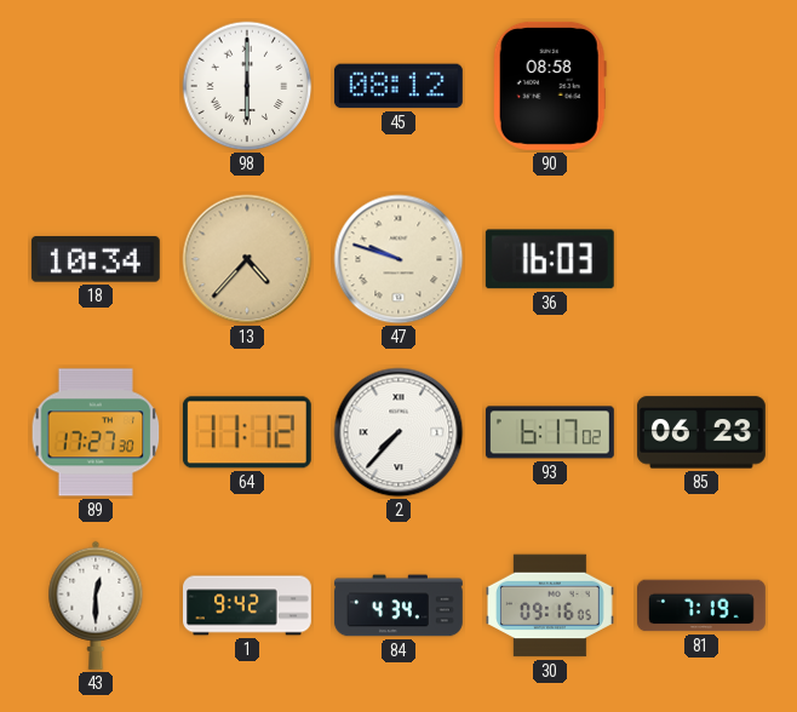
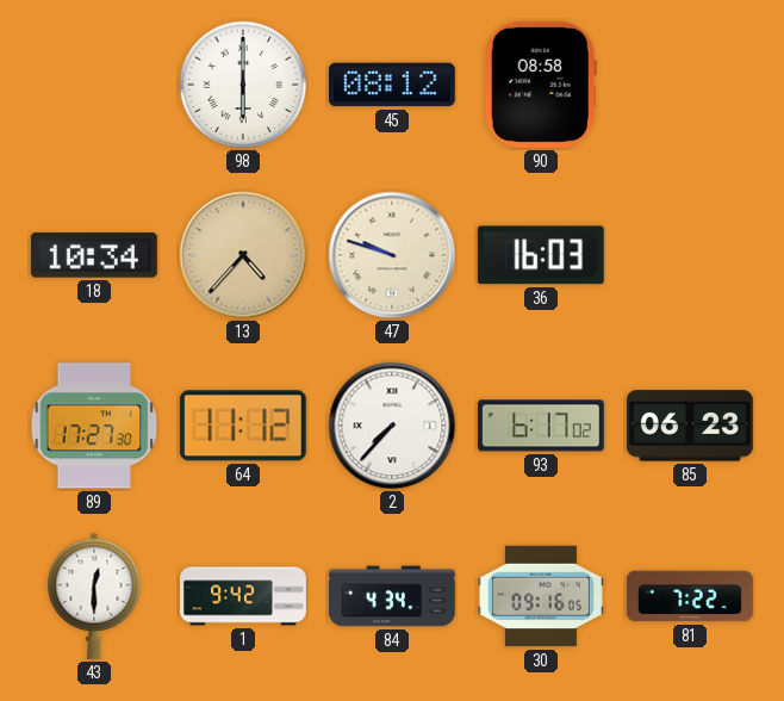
81: 7:19 -> 7:22
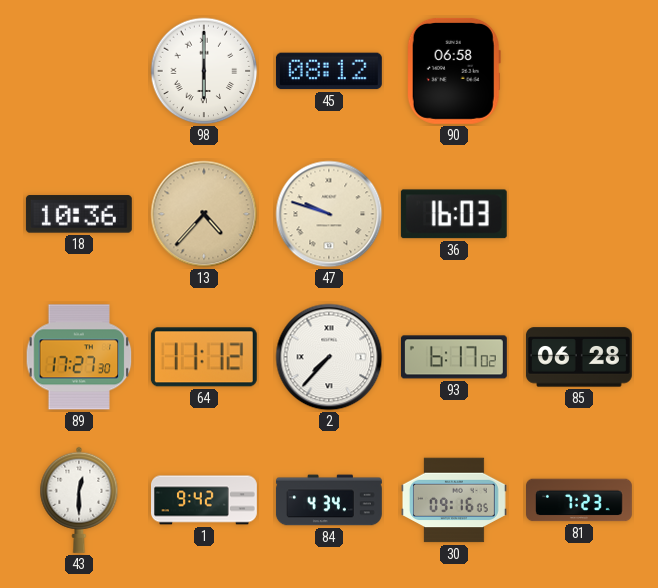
90: 08:58 -> 06:58
18: 10:34 -> 10:36
85: 06:23 -> 06:28
81: 7:22 -> 7:23
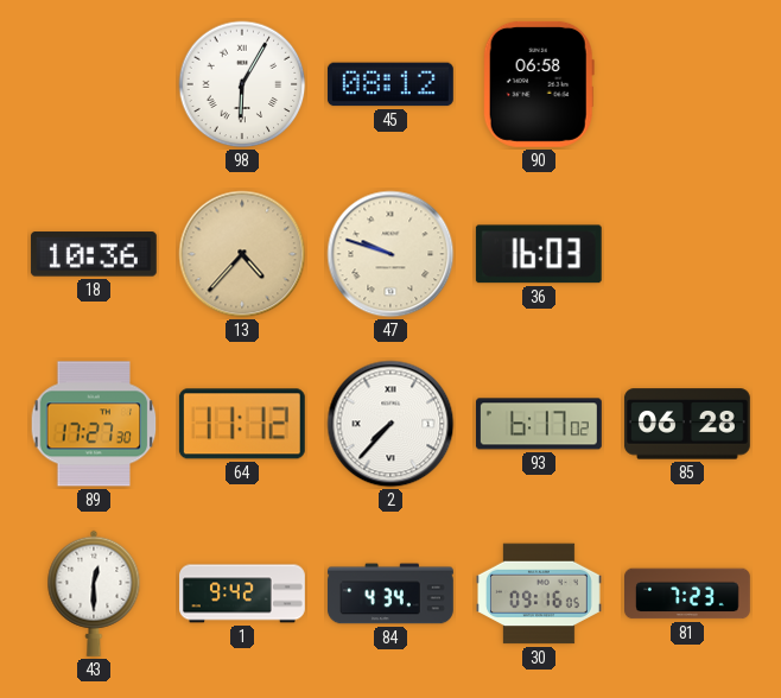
98: 6:00 -> 6:05
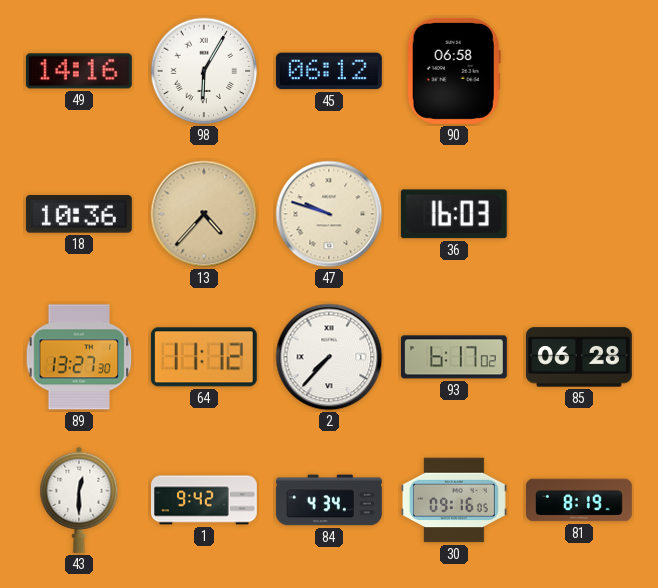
49: none -> 14:16
45: 08:12 -> 06:12
89: 17:27 -> 13:27
81: 7:23 -> 8:19
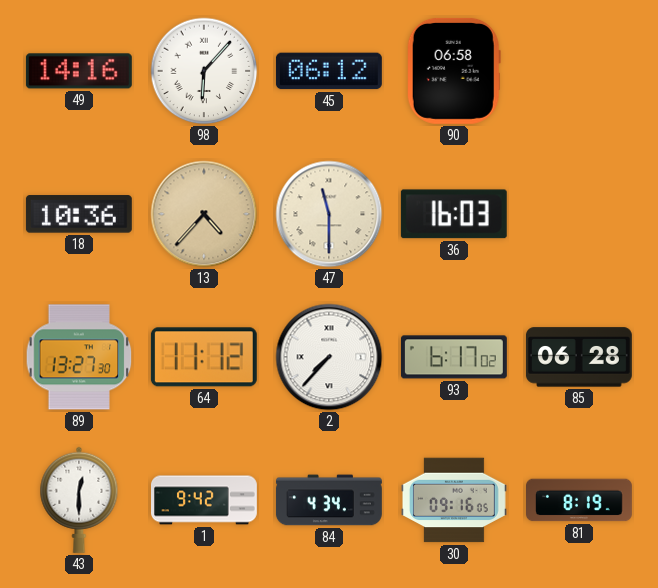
98: 6:05 -> 6:07
47: 9:48 -> 11:30
